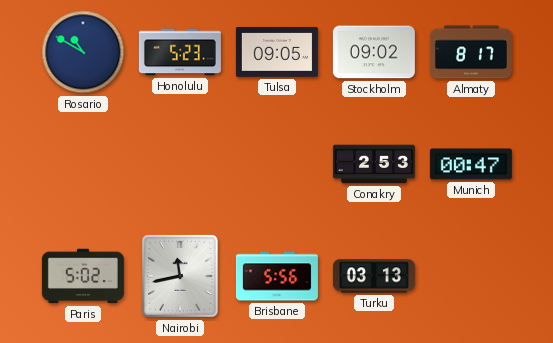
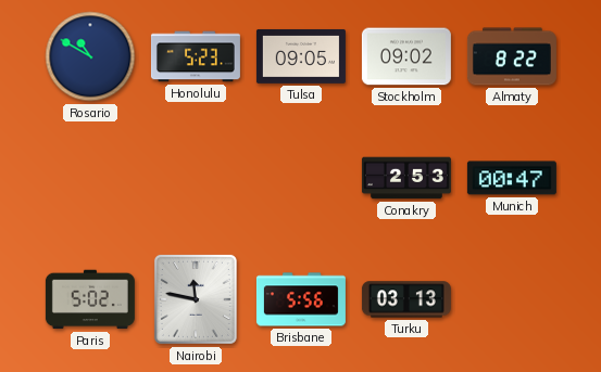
Almaty: 8:17 -> 8:22
Nairobi: 11:43 -> 11:47
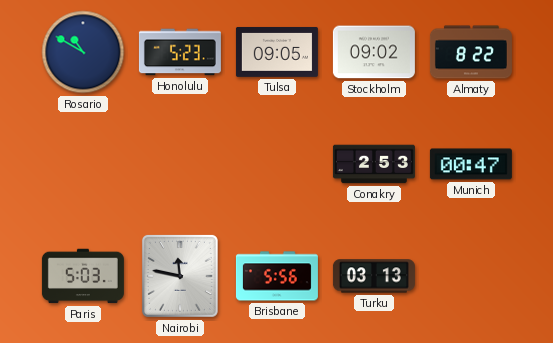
Paris: 5:02 -> 5:03
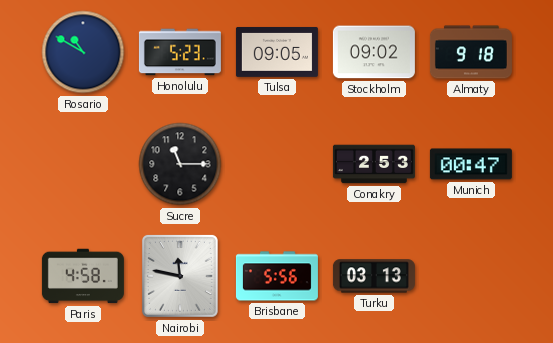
Almaty: 8:22 -> 9:18
Sucre: none -> 11:15
Paris: 5:03 -> 4:58
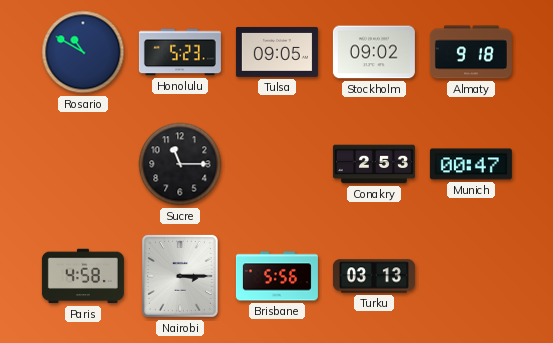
Nairobi: 11:47 -> 3:15
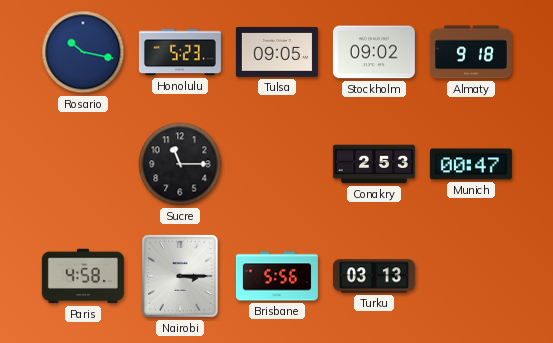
Rosario: 10:50 -> 10:17
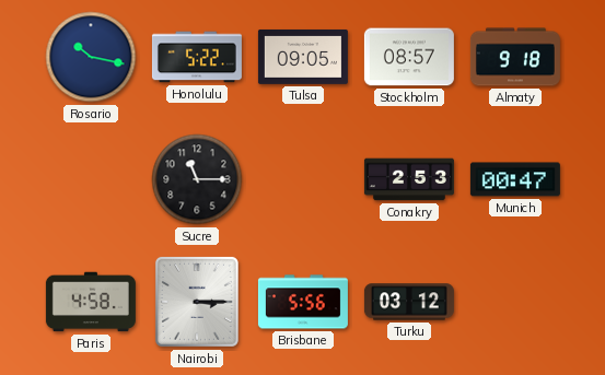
Honolulu: 5:23 -> 5:22
Stockholm: 09:02 -> 08:57
Turku: 03:13 -> 03:12
